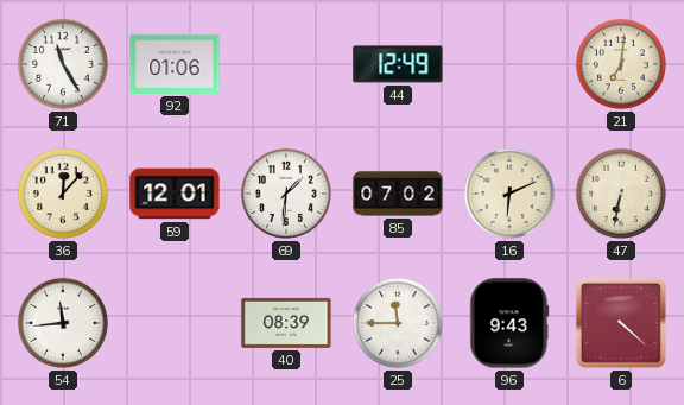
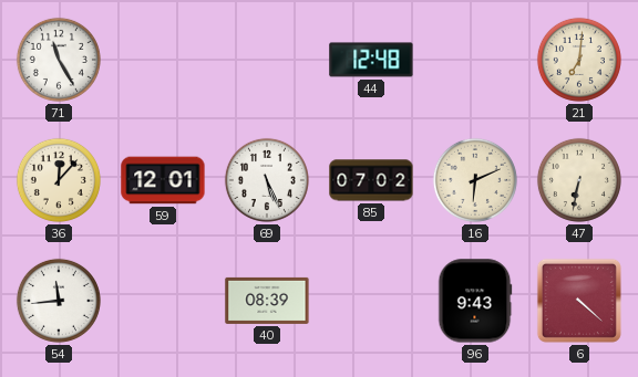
92: 01:06 -> none
44: 12:49 -> 12:48
69: 1:31 -> 5:26
25: 11:45 -> none
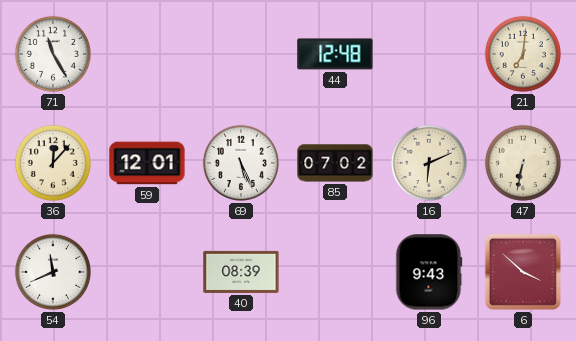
54: 11:44 -> 11:41
6: 4:22 -> 3:52
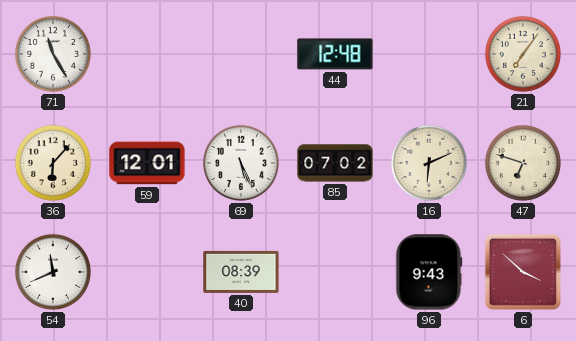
21: 7:01 -> 7:06
36: 12:07 -> 6:07
47: 6:32 -> 6:48
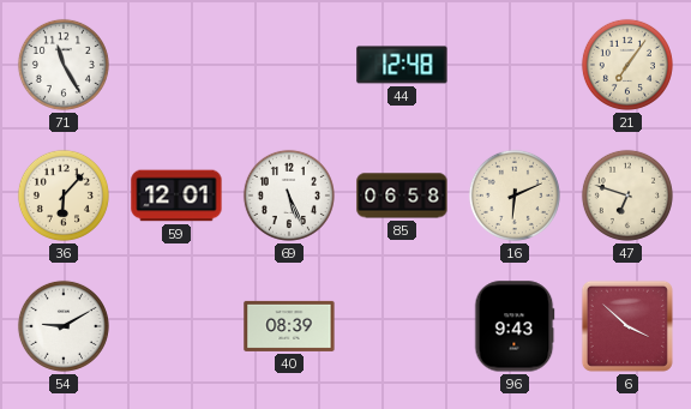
85: 07:02 -> 06:58
54: 11:41 -> 9:10
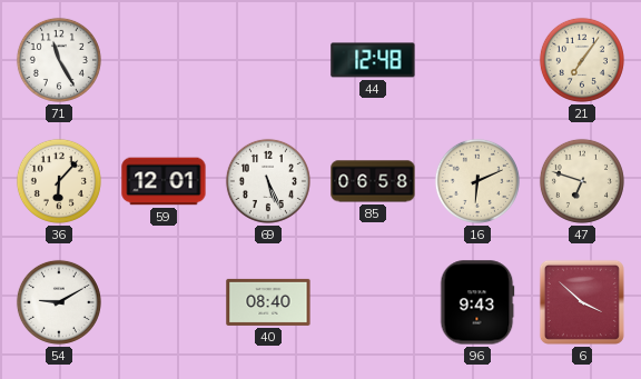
40: 08:39 -> 08:40
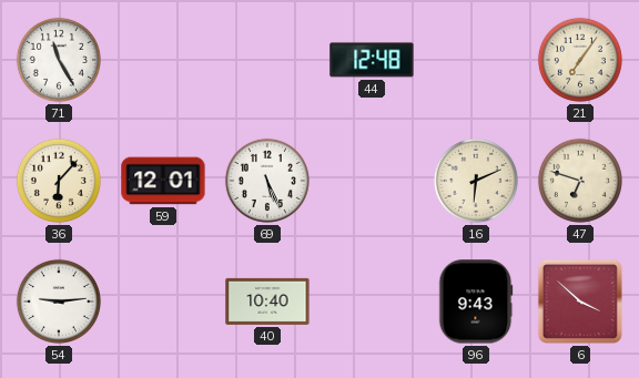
85: 06:58 -> none
54: 9:10 -> 9:14
40: 08:40 -> 10:40
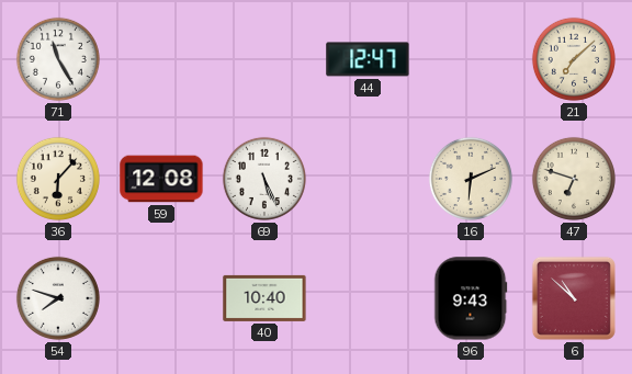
44: 12:48 -> 12:47
21: 7:06 -> 7:08
59: 12:01 -> 12:08
54: 9:14 -> 7:48
6: 3:52 -> 10:52
